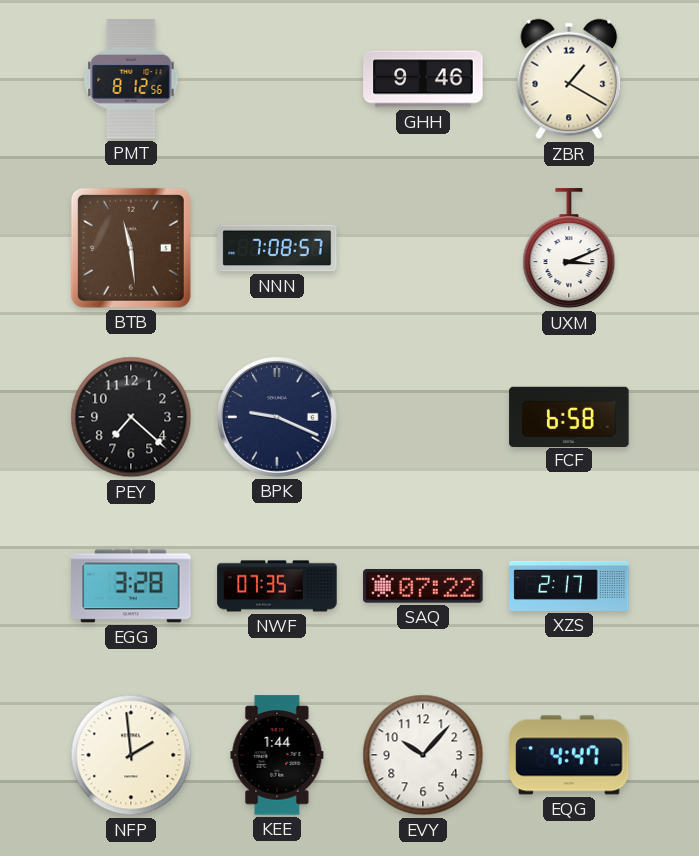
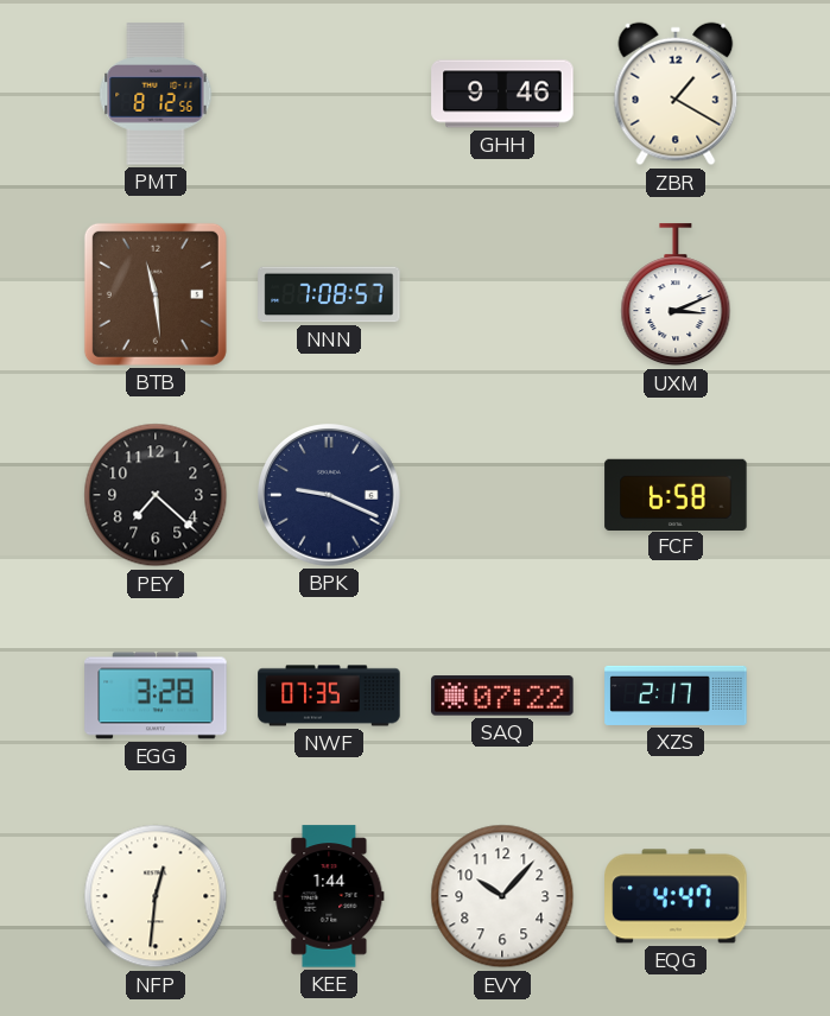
NFP: 1:59 -> 12:31
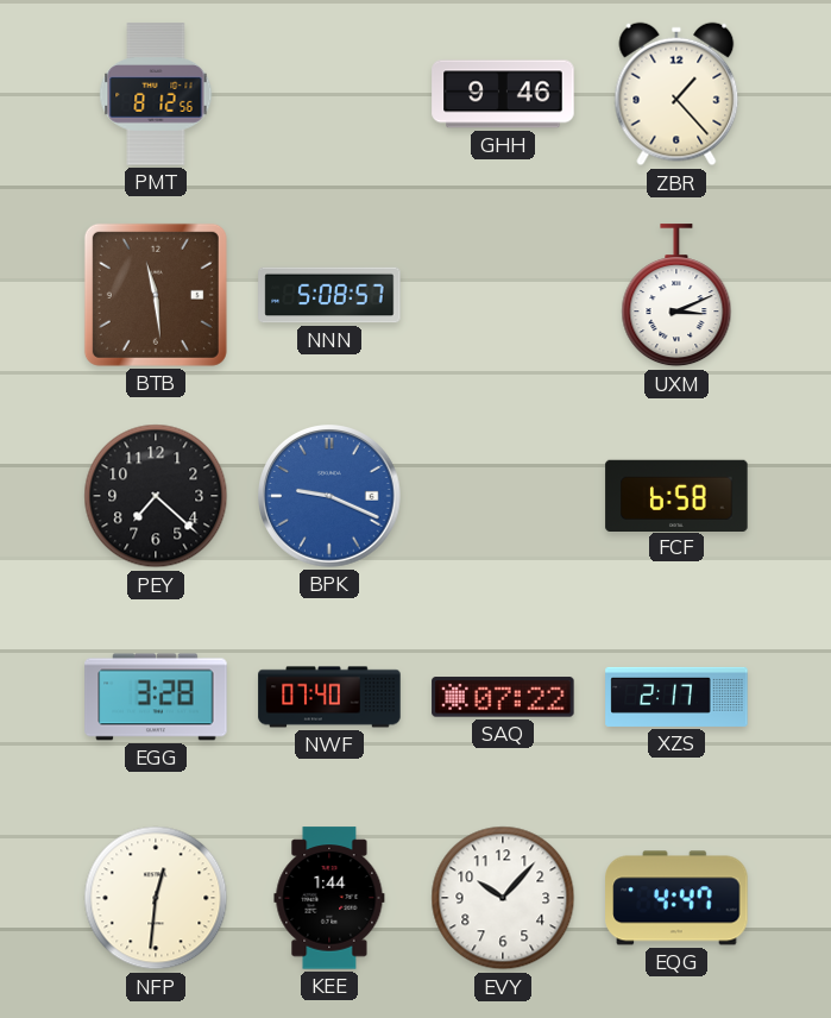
ZBR: 1:20 -> 1:23
NNN: 7:08 -> 5:08
BPK dial: navy -> blue
NWF: 07:35 -> 07:40
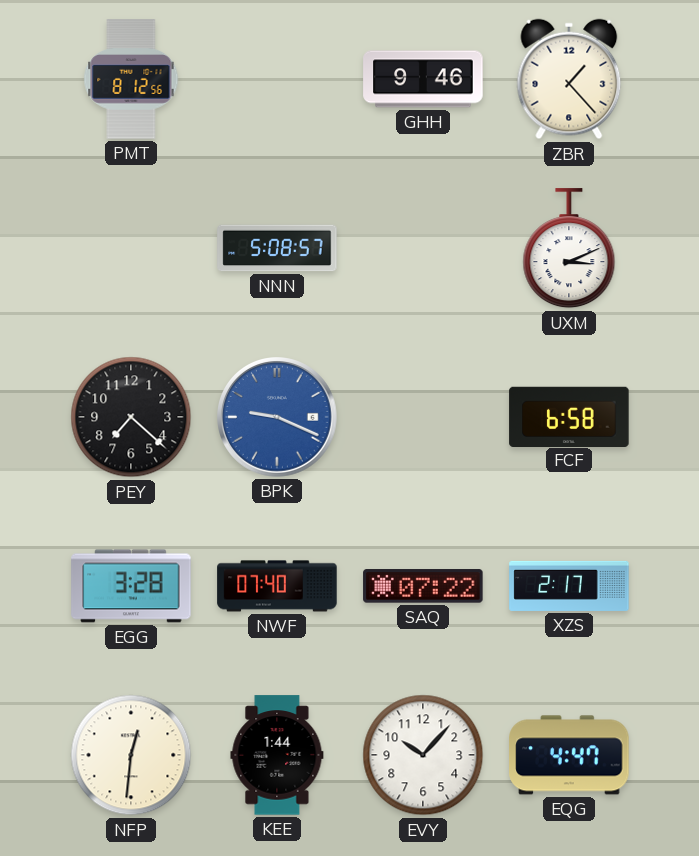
BTB: 11:29 -> none
